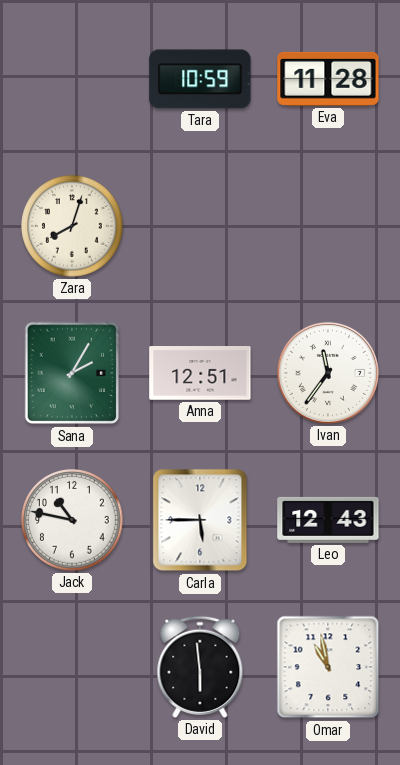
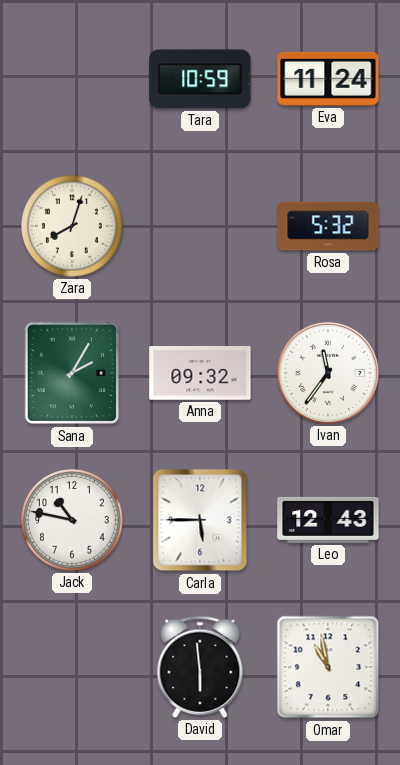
Eva: 11:28 -> 11:24
Rosa: none -> 5:32
Anna: 12:51 -> 09:32
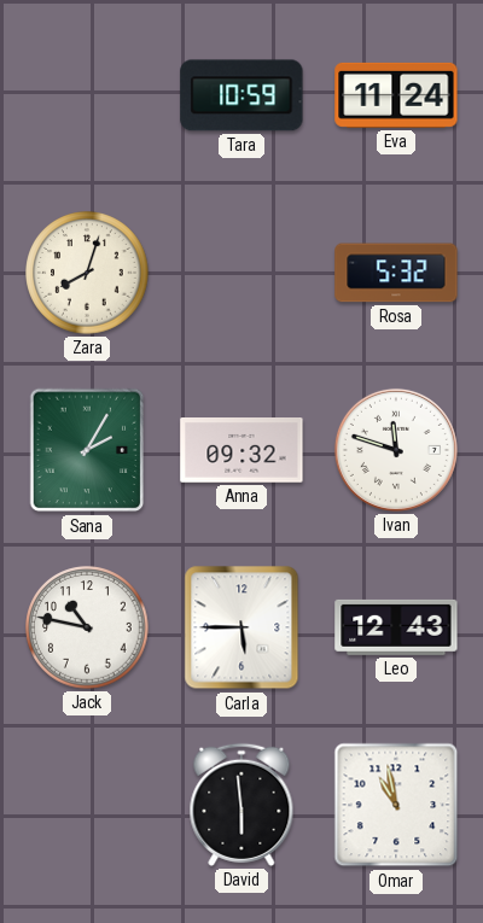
Ivan: 11:36 -> 11:48
